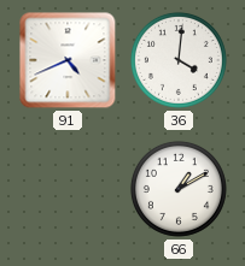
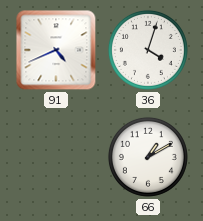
36: 4:01 -> 4:03
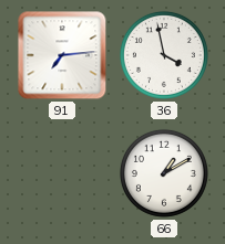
91: 4:41 -> 7:14
36: 4:03 -> 3:58
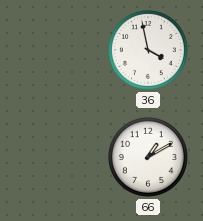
91: 7:14 -> none
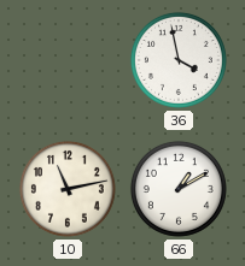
10: none -> 11:13
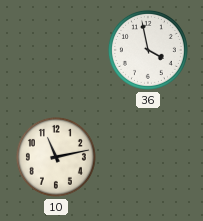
66: 1:10 -> none
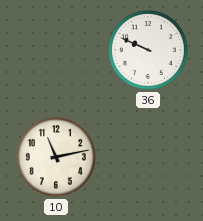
36: 3:58 -> 9:49
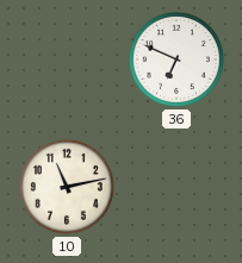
36: 9:49 -> 6:49
